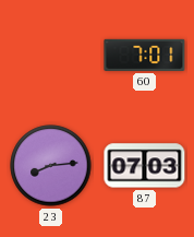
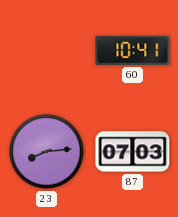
60: 7:01 -> 10:41
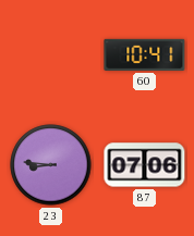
23: 8:14 -> 8:46
87: 07:03 -> 07:06
